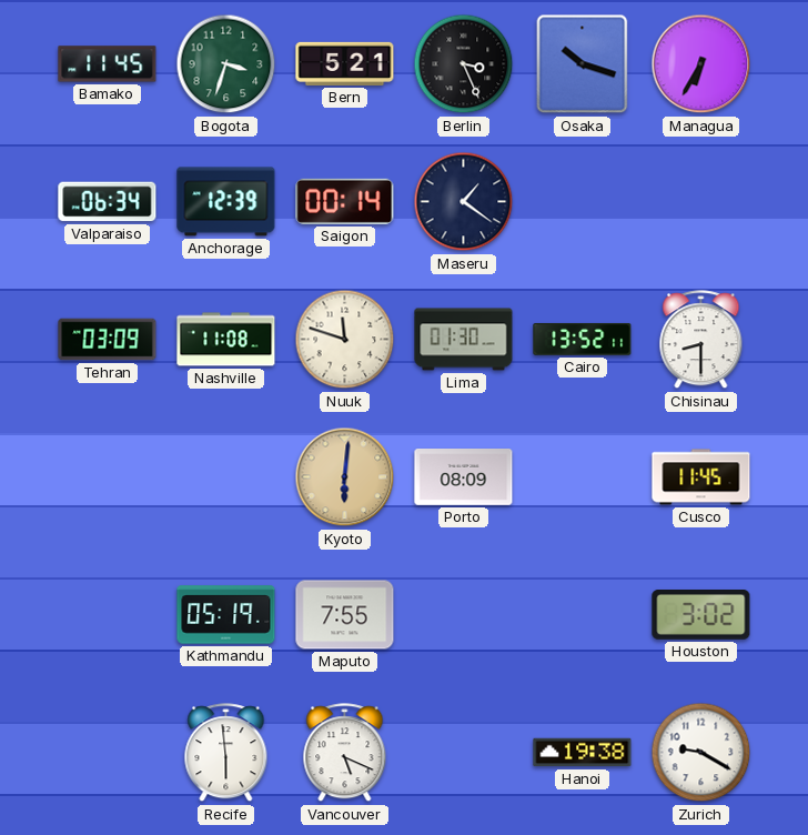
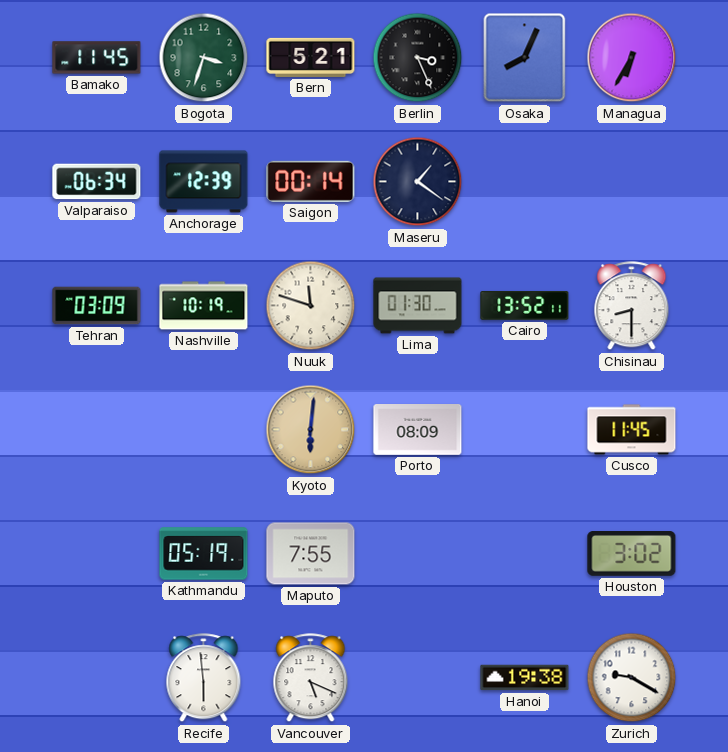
Osaka: 10:18 -> 8:04
Nashville: 11:08 -> 10:19
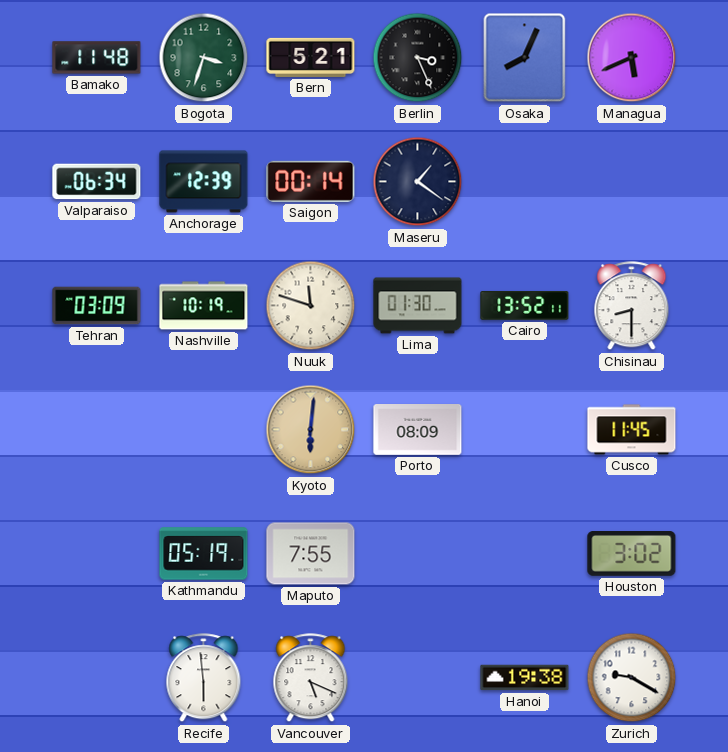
Bamako: 11:45 -> 11:48
Managua: 6:35 -> 5:41
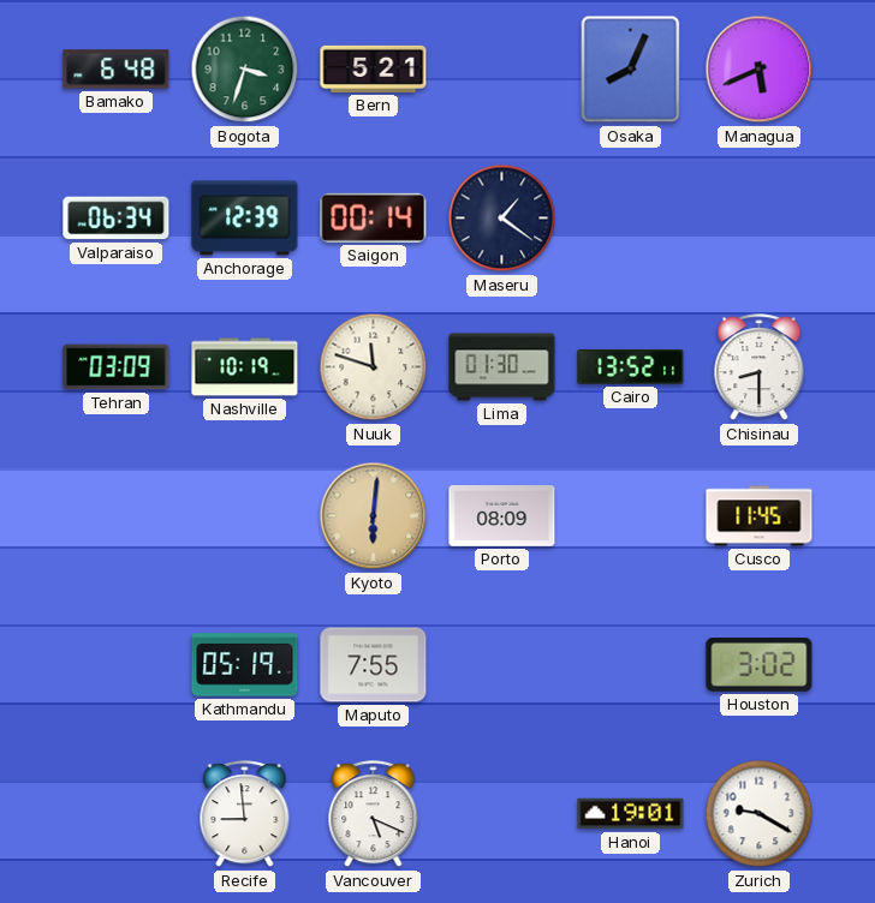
Bamako: 11:48 -> 6:48
Berlin: 3:26 -> none
Recife: 5:59 -> 8:59
Hanoi: 19:38 -> 19:01
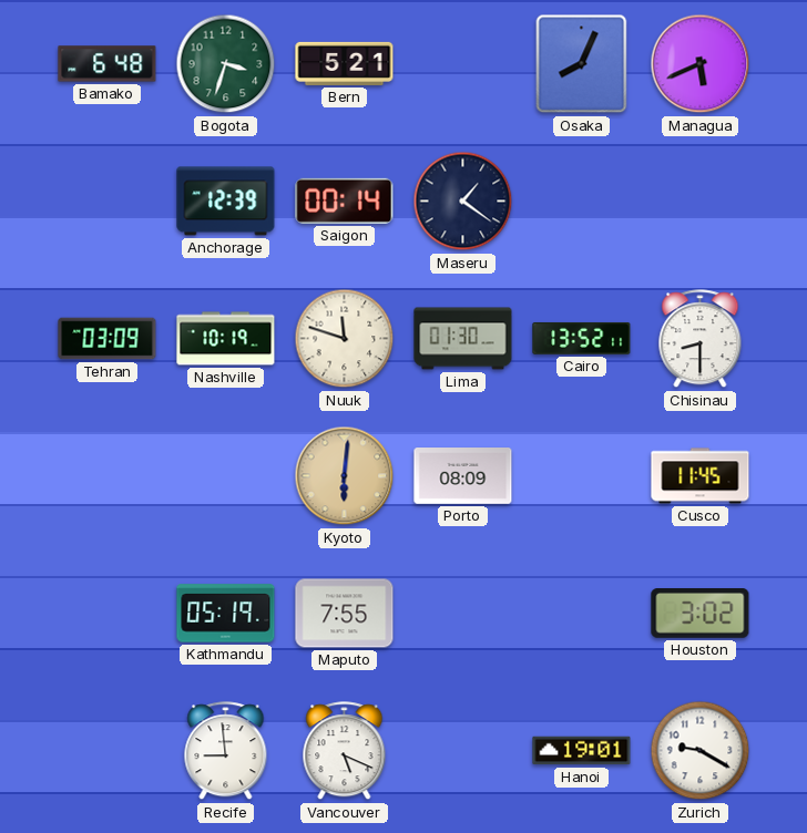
Valparaiso: 06:34 -> none
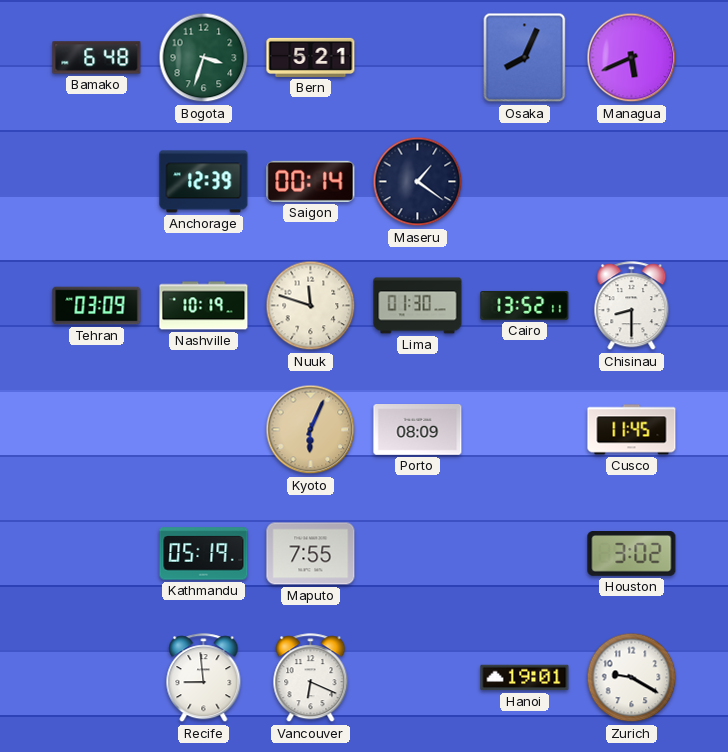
Kyoto: 6:01 -> 6:04
Vancouver: 5:19 -> 6:19
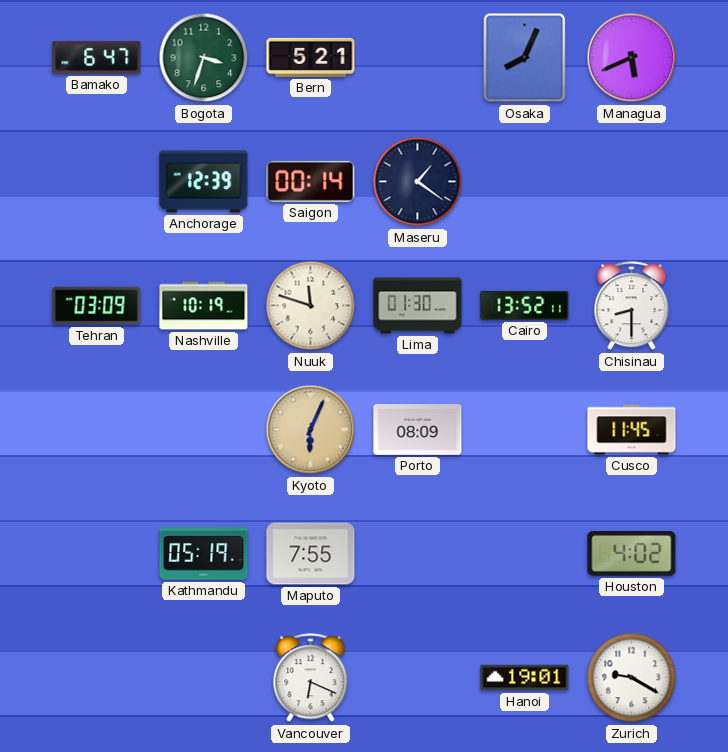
Bamako: 6:48 -> 6:47
Houston: 3:02 -> 4:02
Recife: 8:59 -> none
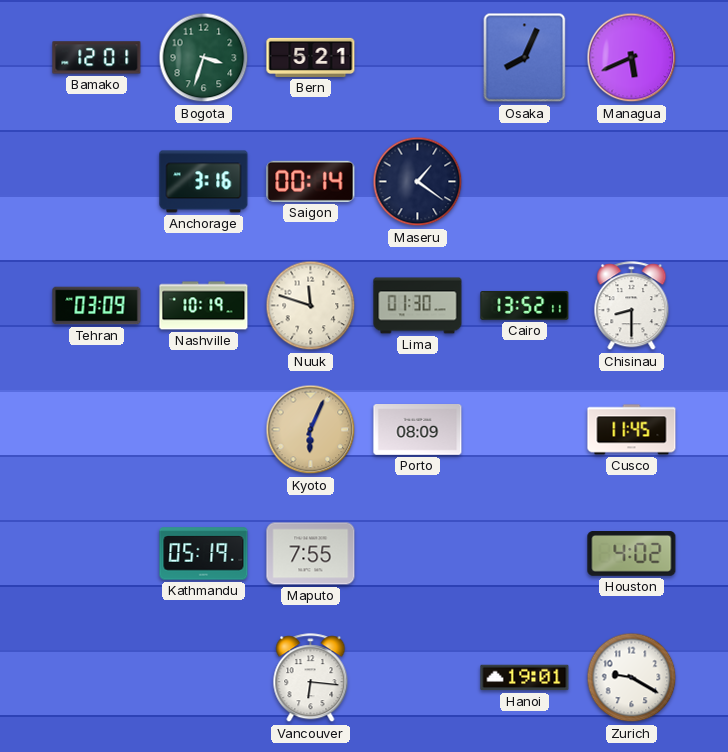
Bamako: 6:47 -> 12:01
Anchorage: 12:39 -> 3:16
Vancouver: 6:19 -> 6:16
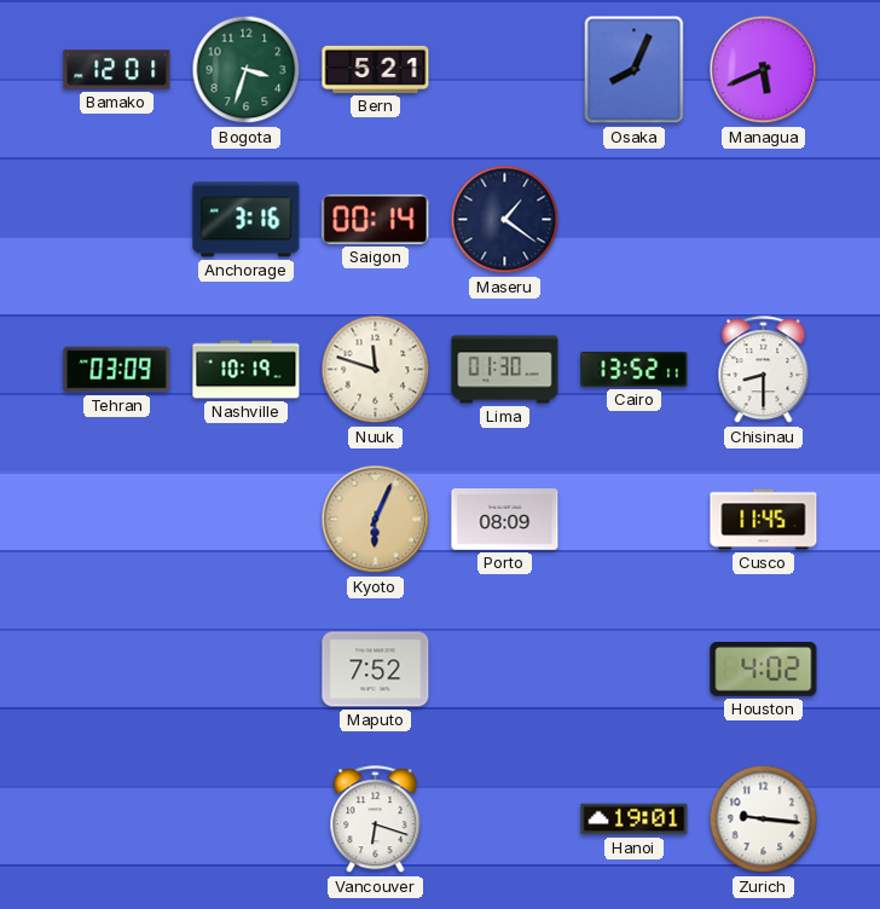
Kathmandu: 05:19 -> none
Maputo: 7:55 -> 7:52
Vancouver: 6:16 -> 6:18
Zurich: 9:20 -> 9:16
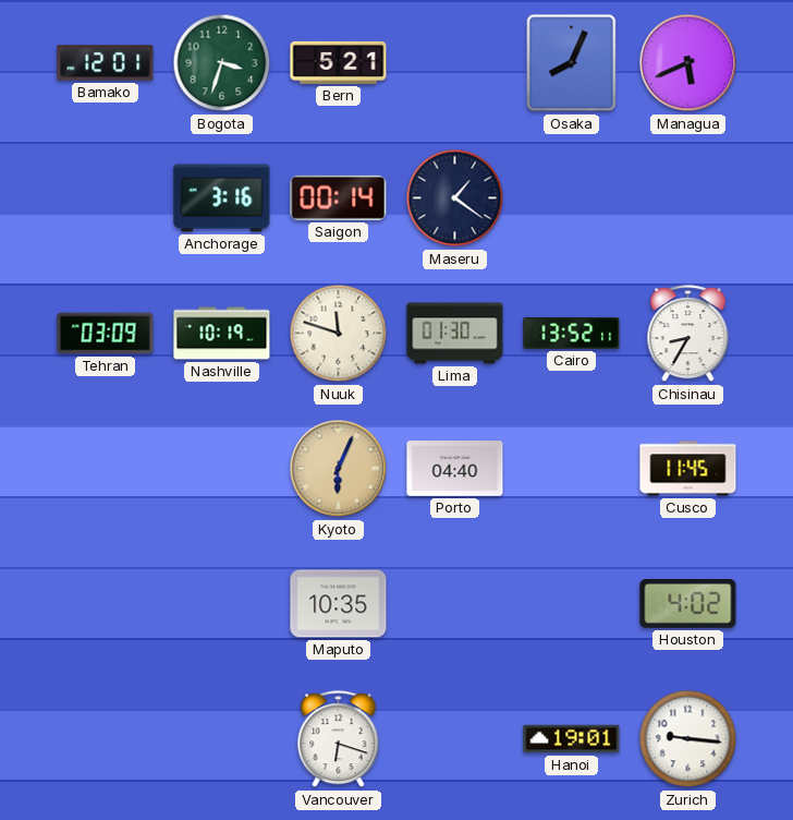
Chisinau: 8:30 -> 8:35
Porto: 08:09 -> 04:40
Maputo: 7:52 -> 10:35
